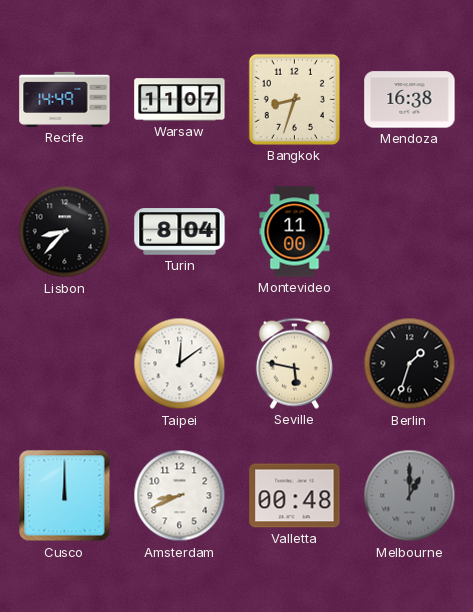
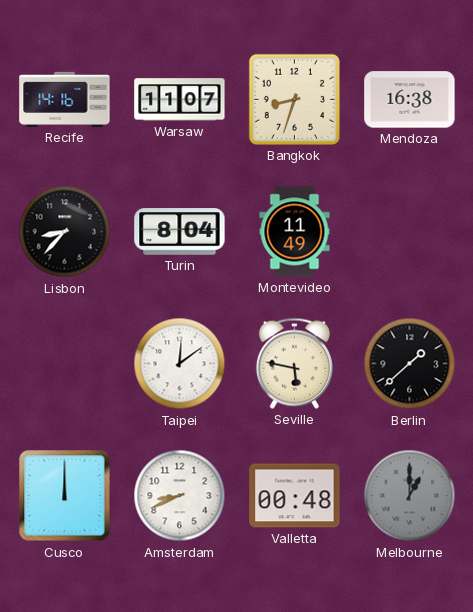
Recife: 14:49 -> 14:16
Montevideo: 11:00 -> 11:49
Berlin: 1:33 -> 1:38
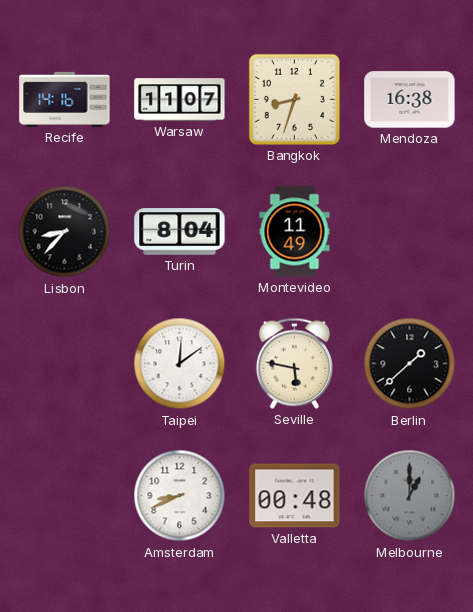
Cusco: 12:00 -> none
